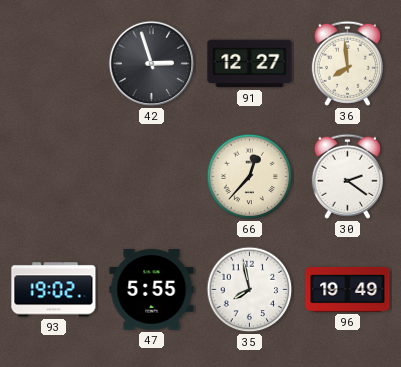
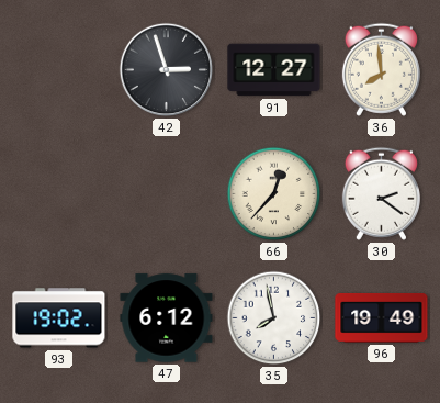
47: 5:55 -> 6:12
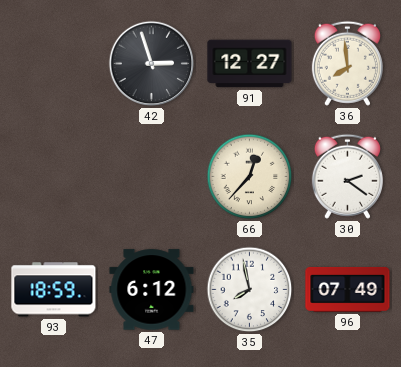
93: 19:02 -> 18:59
96: 19:49 -> 07:49
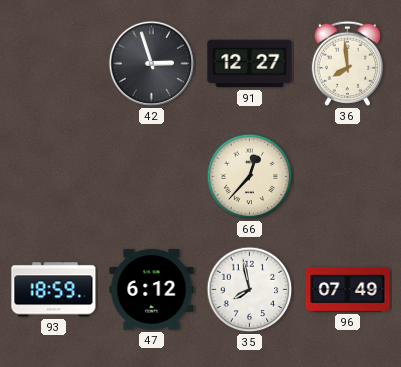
30: 2:21 -> none
